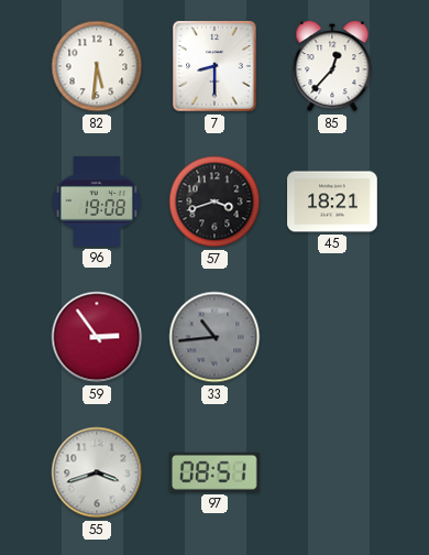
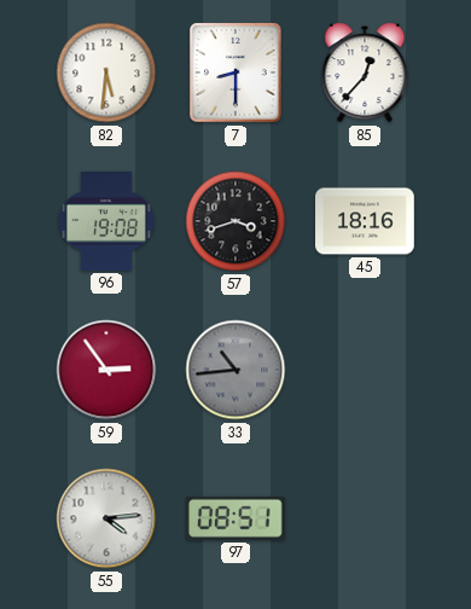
45: 18:21 -> 18:16
55: 3:42 -> 4:14
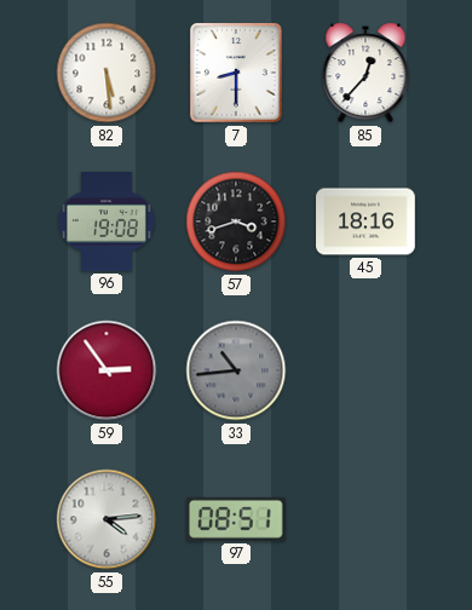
82: 5:31 -> 5:29
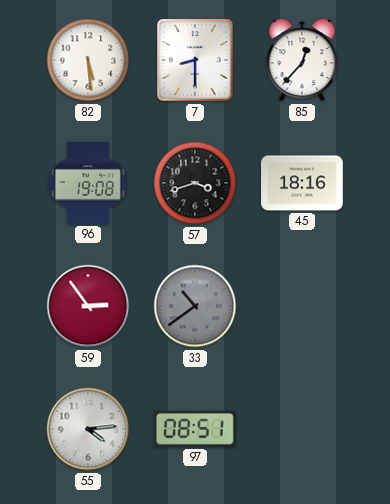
33: 10:44 -> 10:39
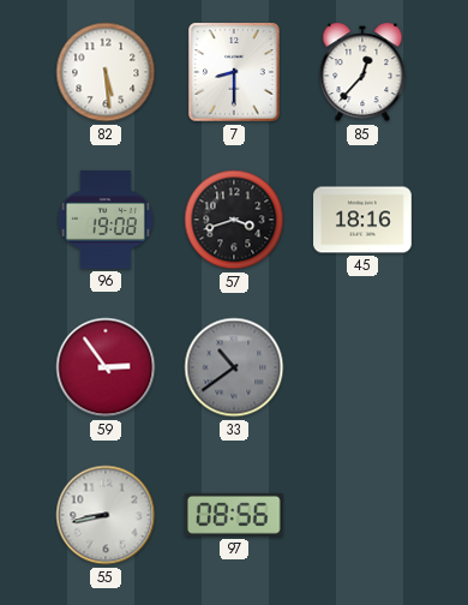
55: 4:14 -> 8:43
97: 08:51 -> 08:56
